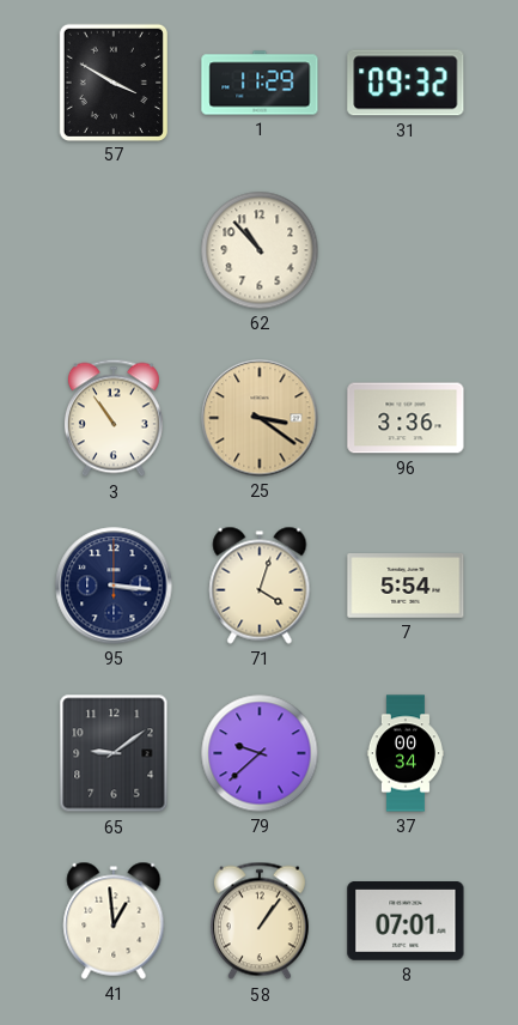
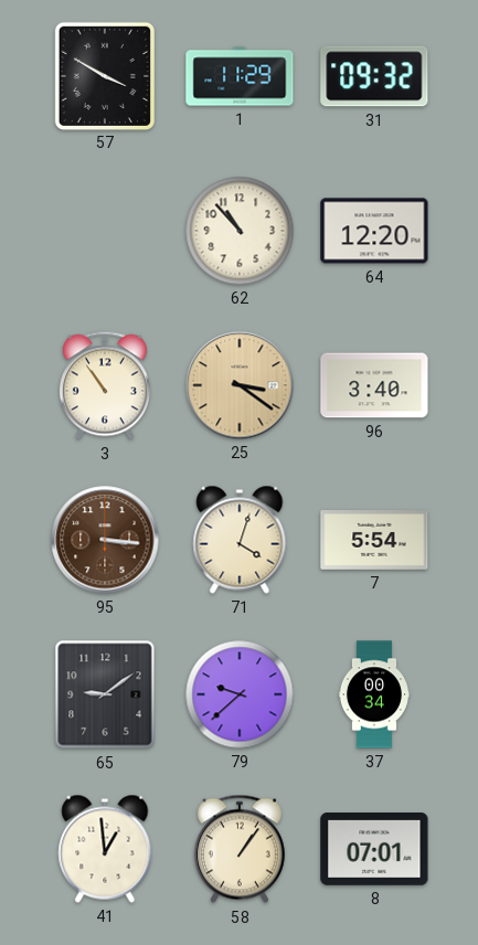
64: none -> 12:20
96: 3:36 -> 3:40
95 dial: navy -> brown
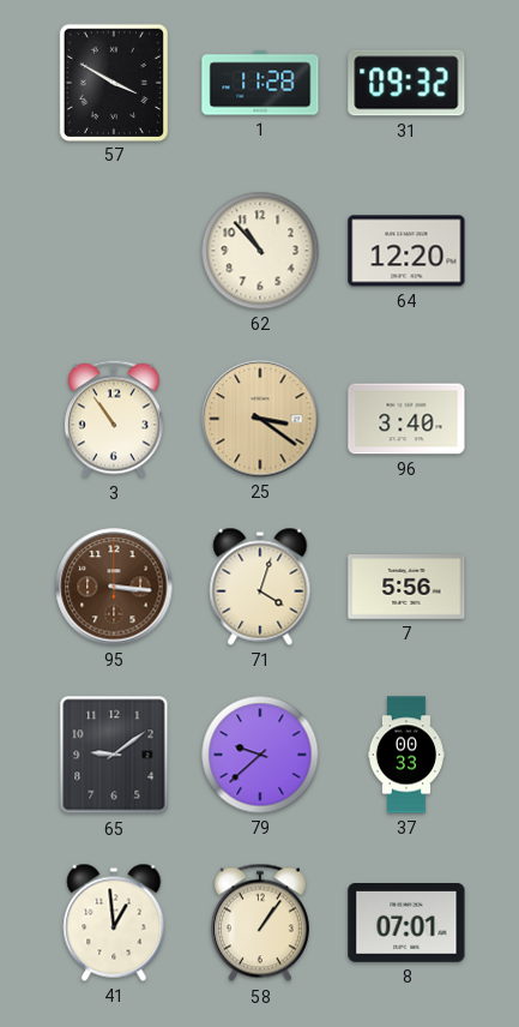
1: 11:29 -> 11:28
7: 5:54 -> 5:56
37: 00:34 -> 00:33
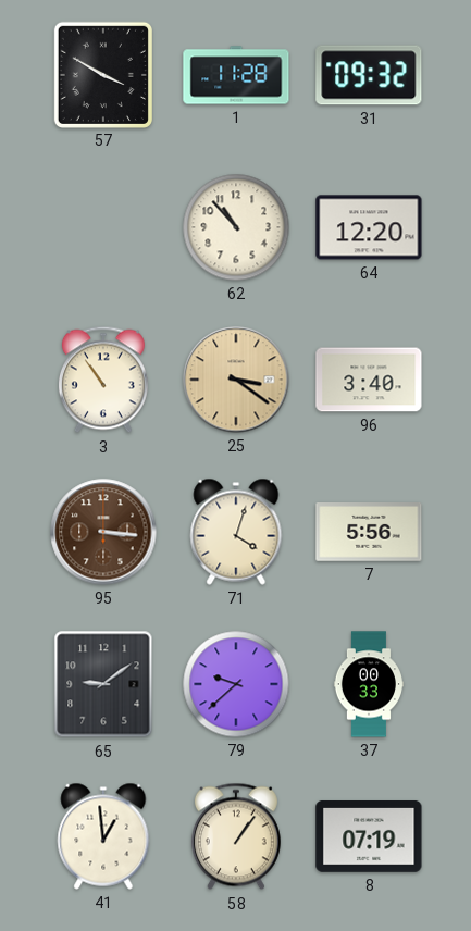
8: 07:01 -> 07:19
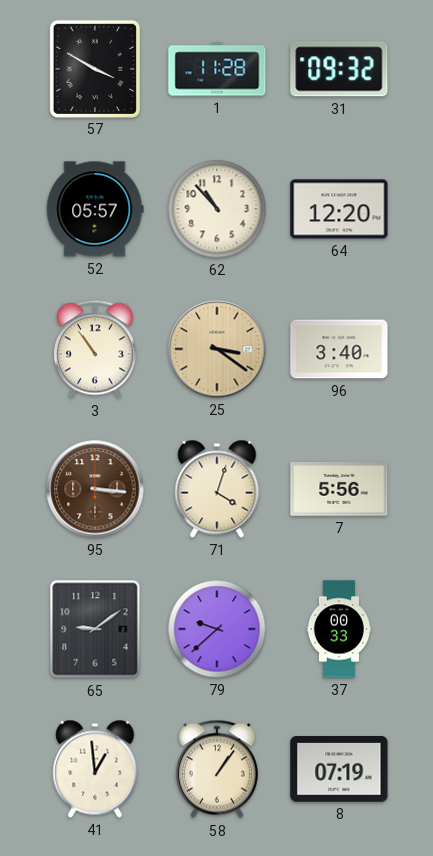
52: none -> 05:57
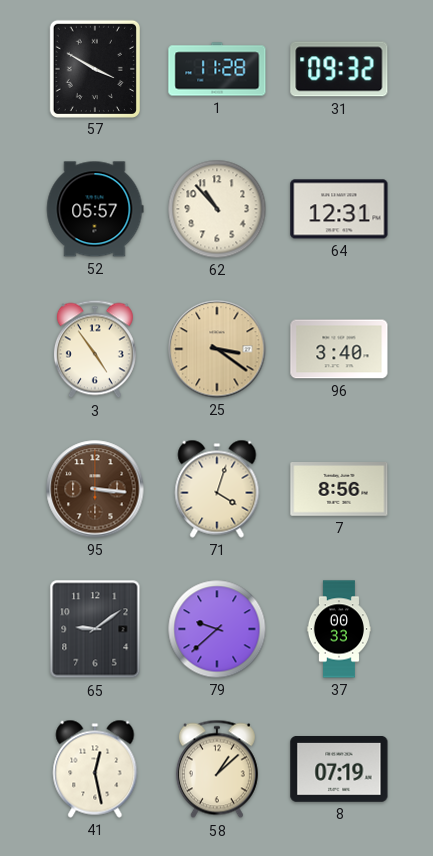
64: 12:20 -> 12:31
3: 10:54 -> 4:54
7: 5:56 -> 8:56
41: 12:59 -> 12:28
58: 1:06 -> 1:08
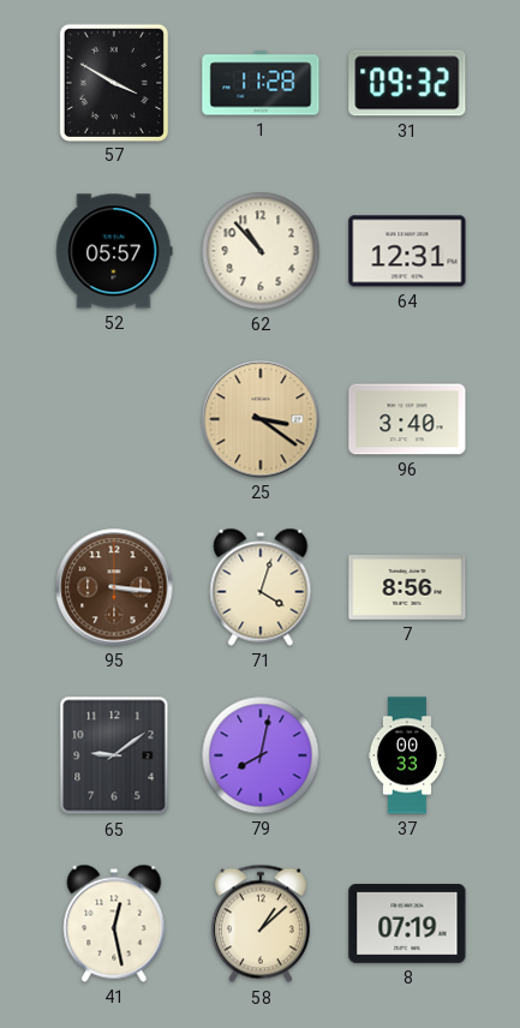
3: 4:54 -> none
79: 9:38 -> 8:02
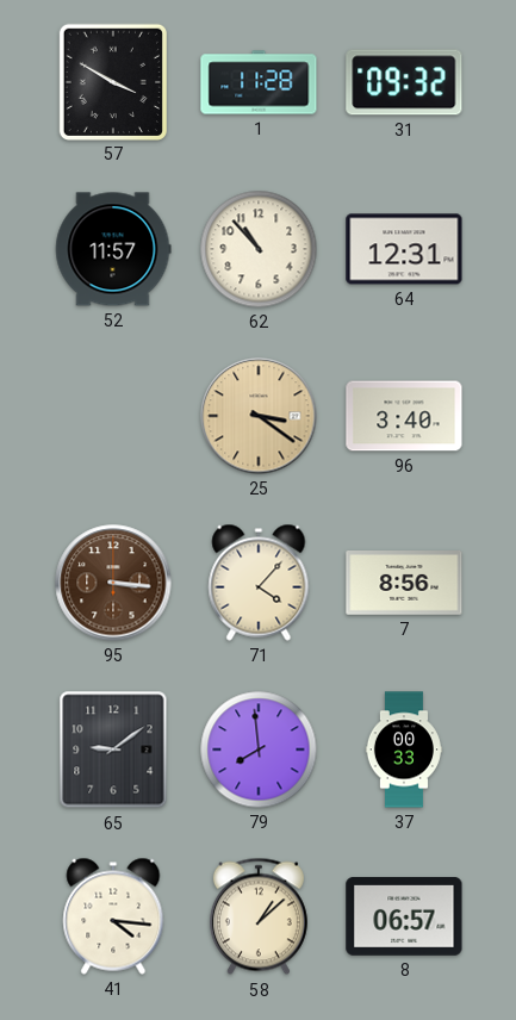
52: 05:57 -> 11:57
71: 4:03 -> 4:07
79: 8:02 -> 7:59
41: 12:28 -> 4:16
8: 07:19 -> 06:57
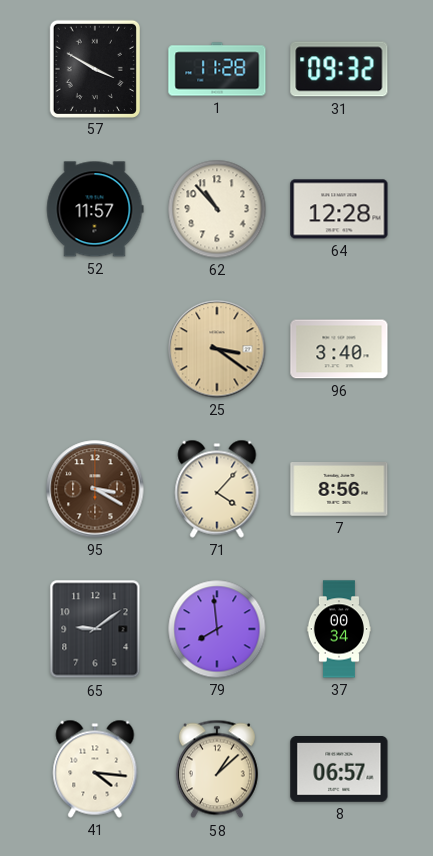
64: 12:31 -> 12:28
95: 3:16 -> 3:20
37: 00:33 -> 00:34
